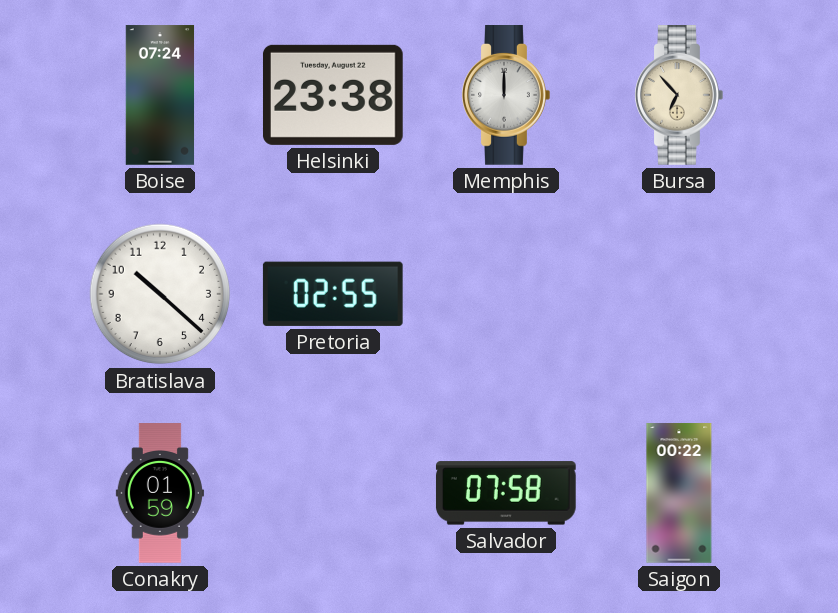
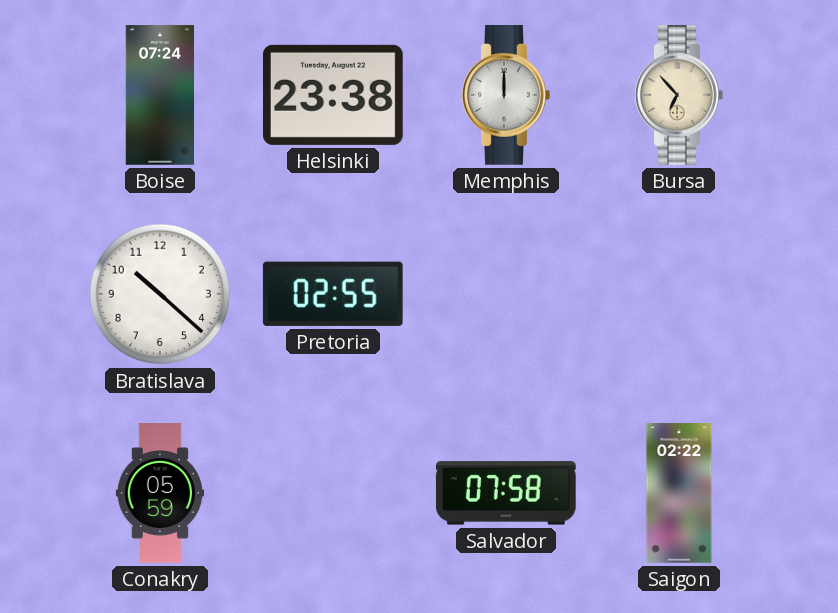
Conakry: 01:59 -> 05:59
Saigon: 00:22 -> 02:22
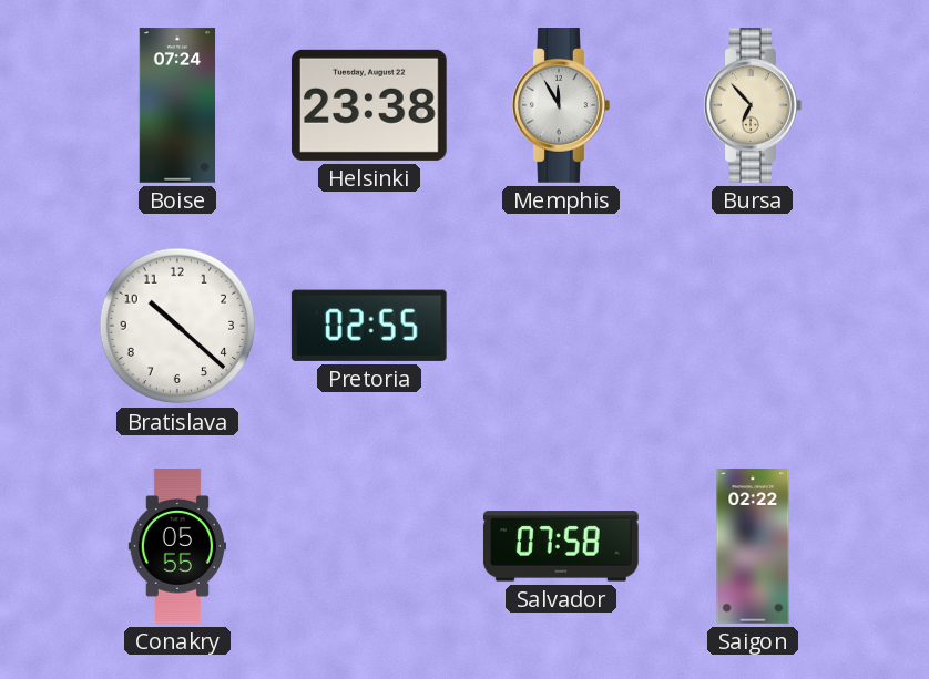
Memphis: 12:00 -> 11:55
Conakry: 05:59 -> 05:55
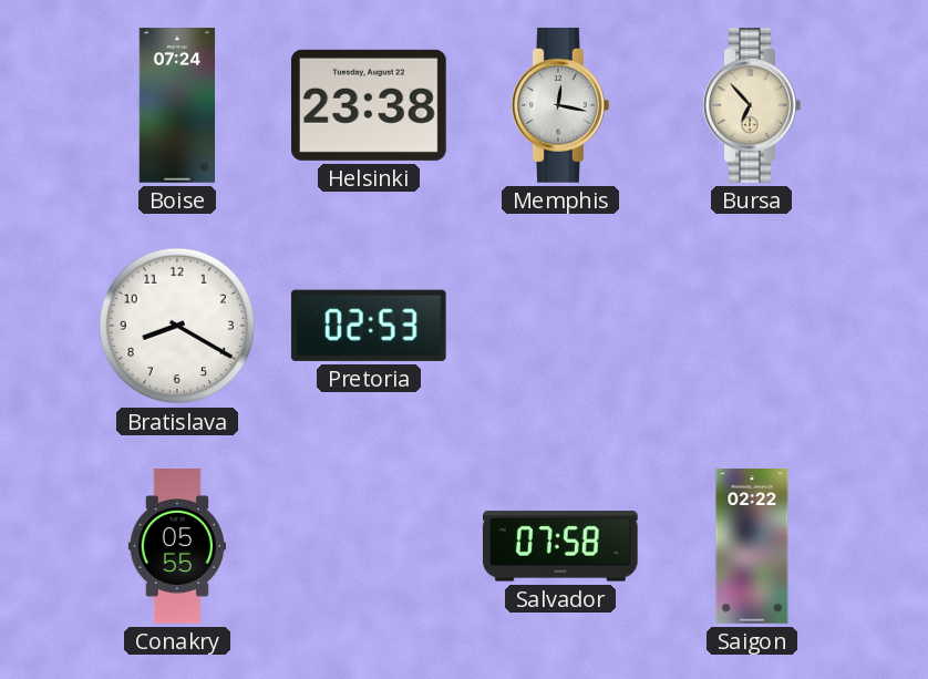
Memphis: 11:55 -> 12:17
Bratislava: 10:22 -> 8:20
Pretoria: 02:55 -> 02:53
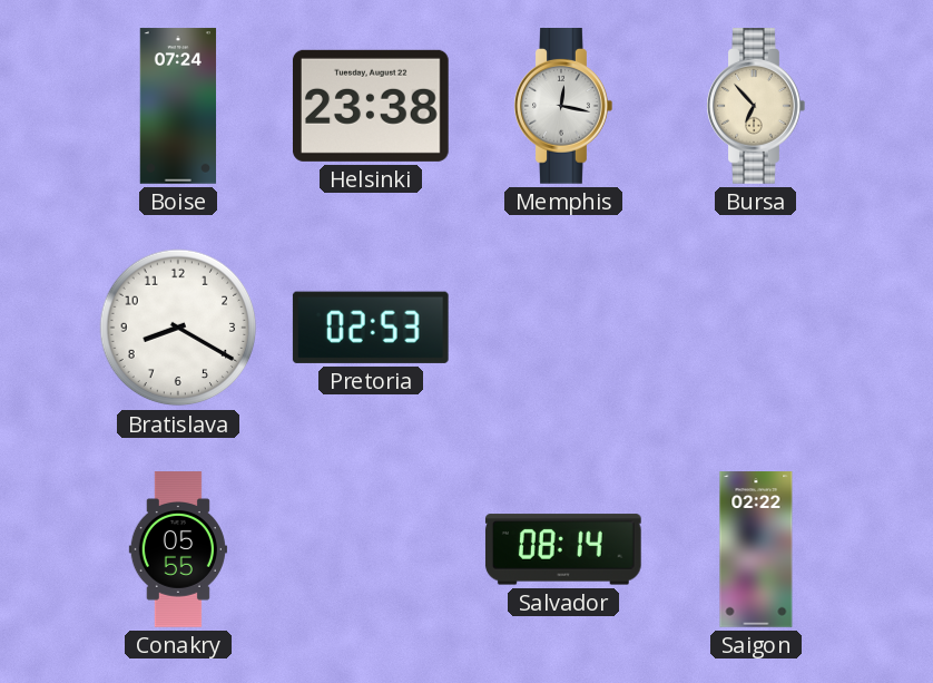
Salvador: 07:58 -> 08:14
